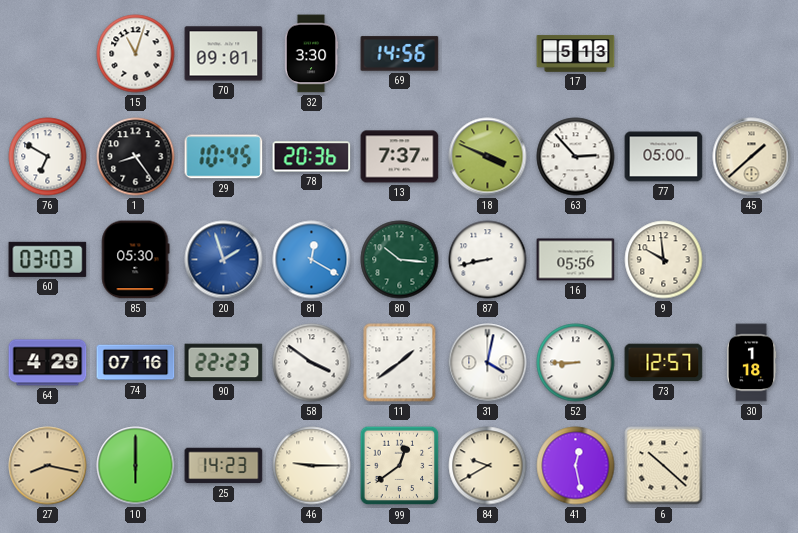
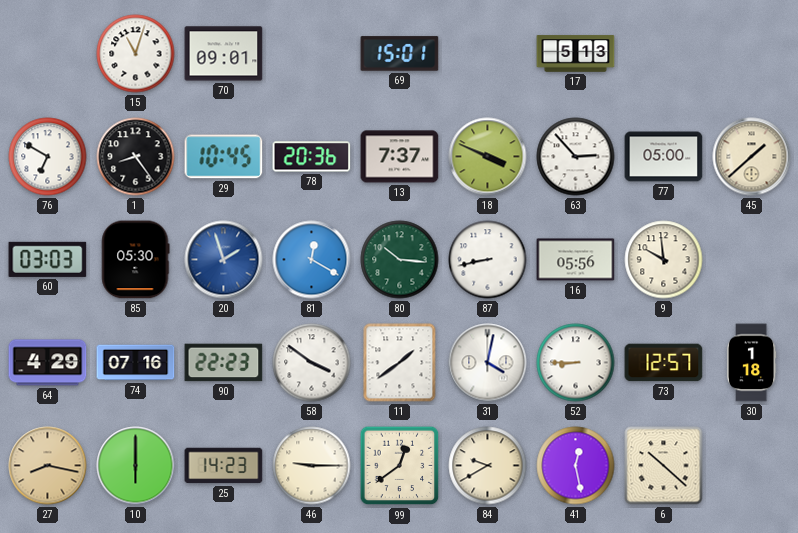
32: 3:30 -> none
69: 14:56 -> 15:01
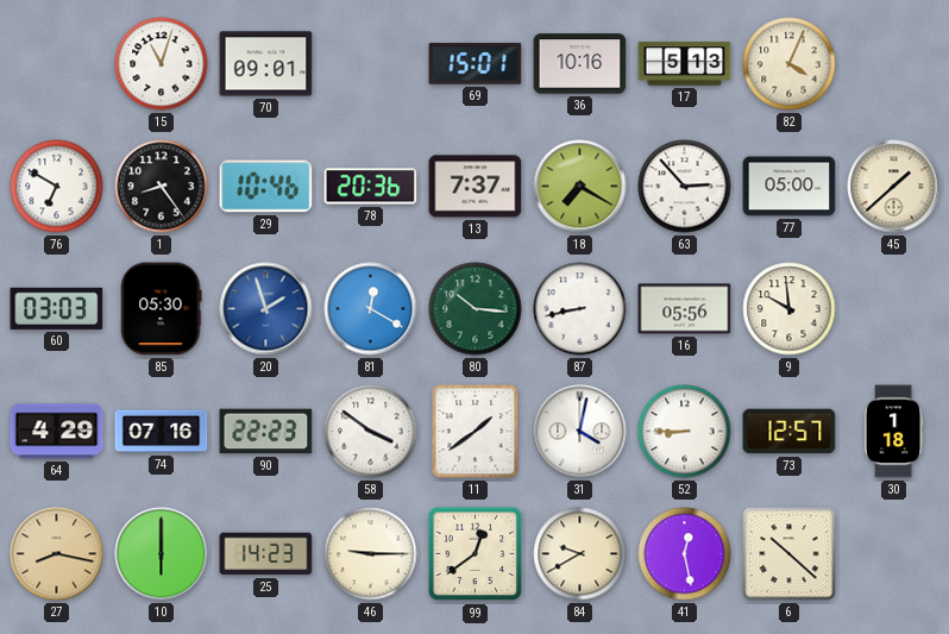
36: none -> 10:16
82: none -> 4:04
29: 10:45 -> 10:46
18: 3:49 -> 7:20
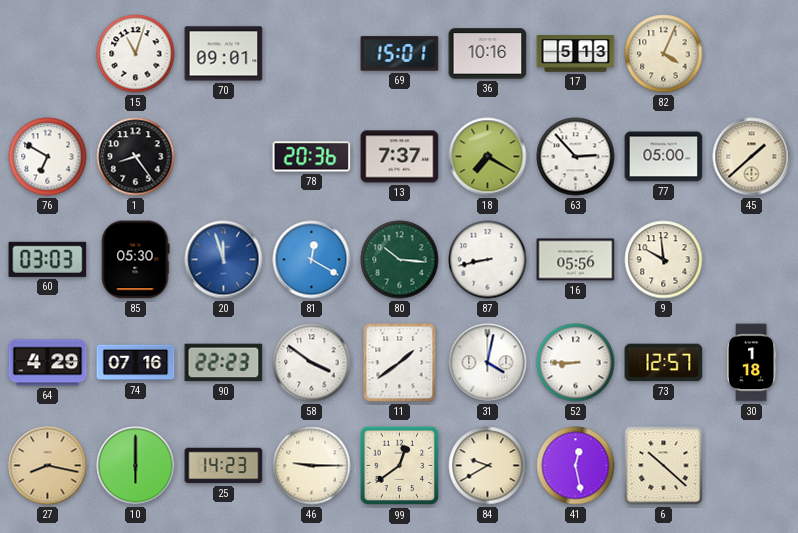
29: 10:46 -> none
20: 1:57 -> 11:57
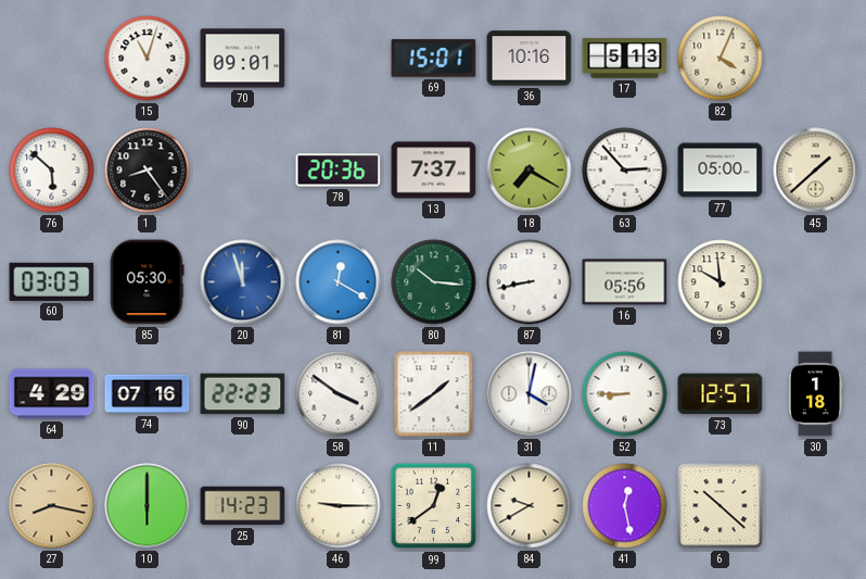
76: 6:50 -> 5:52
